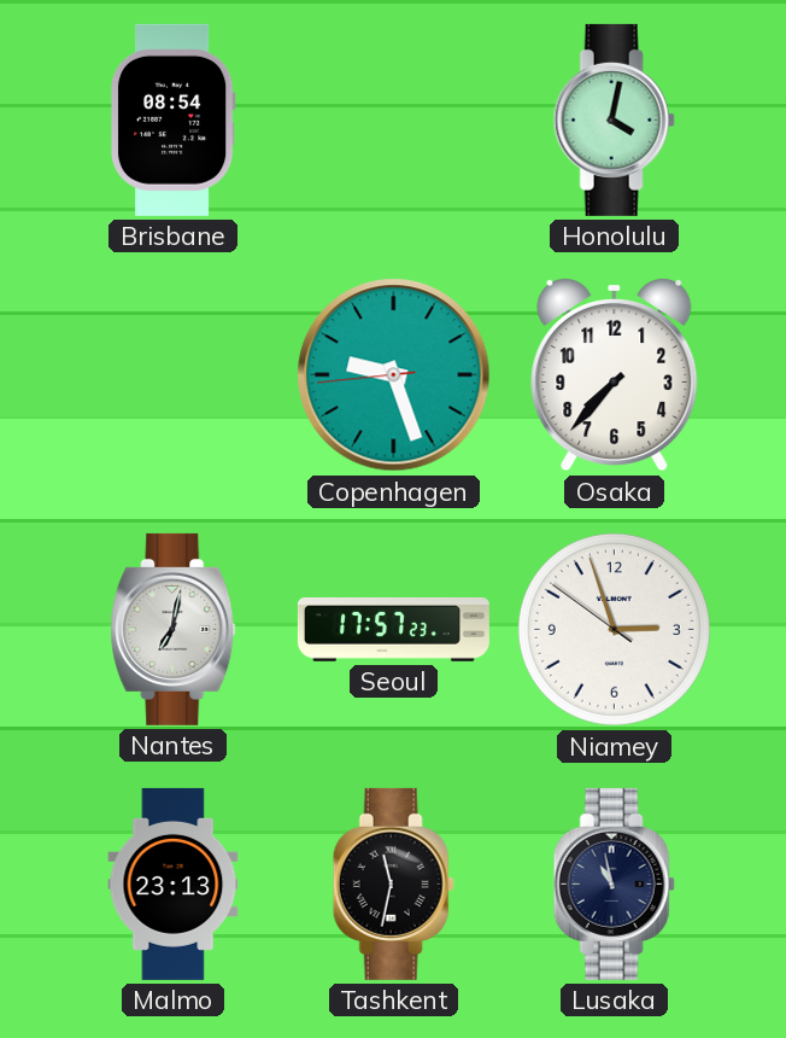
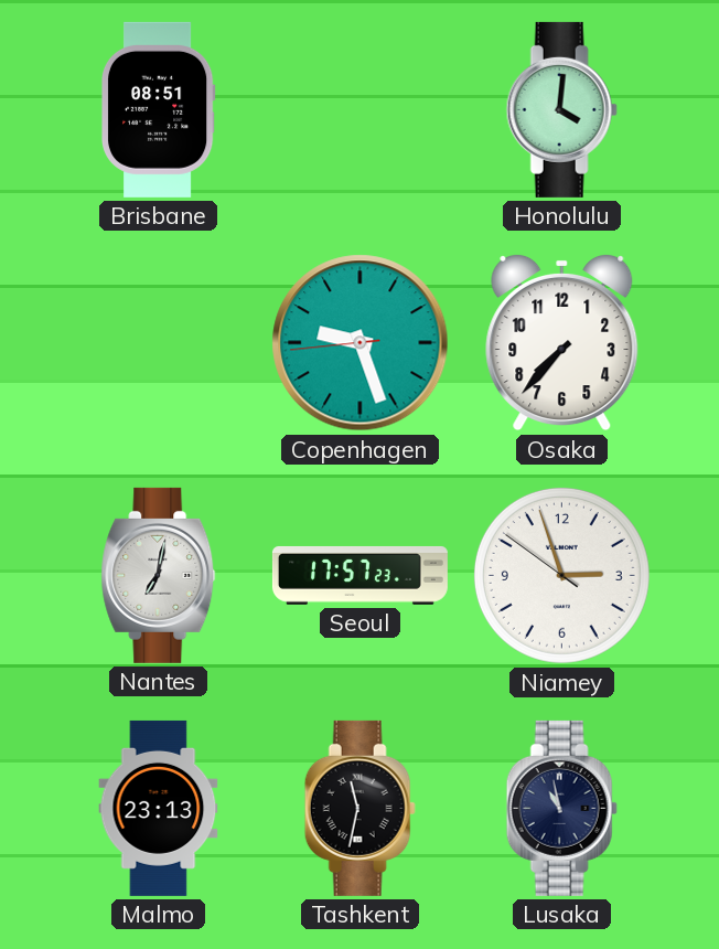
Brisbane: 08:54 -> 08:51
Honolulu: 4:02 -> 4:01
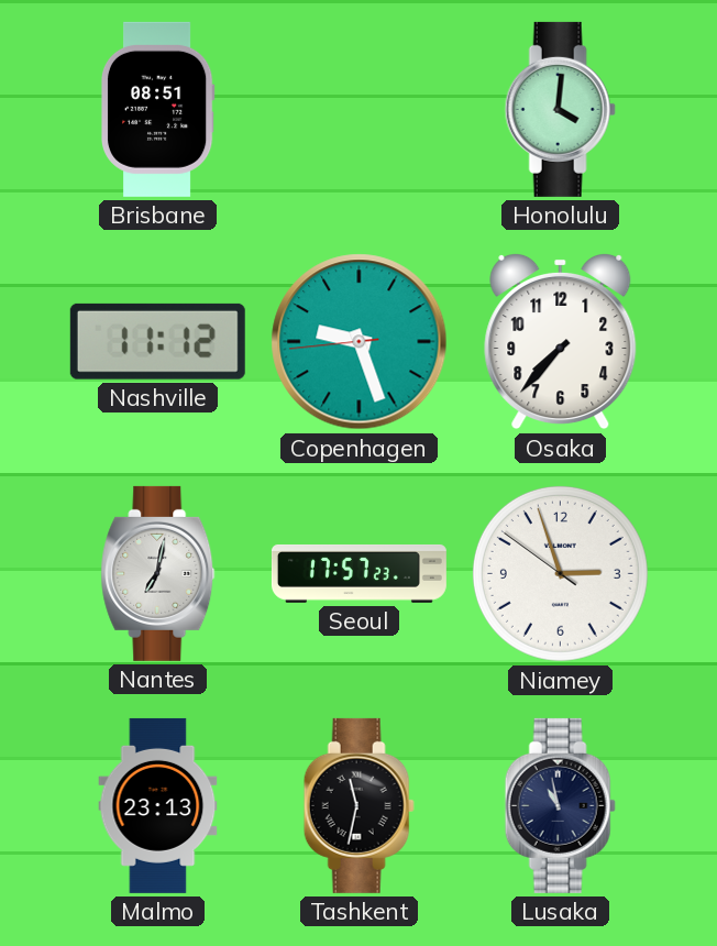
Nashville: none -> 11:12
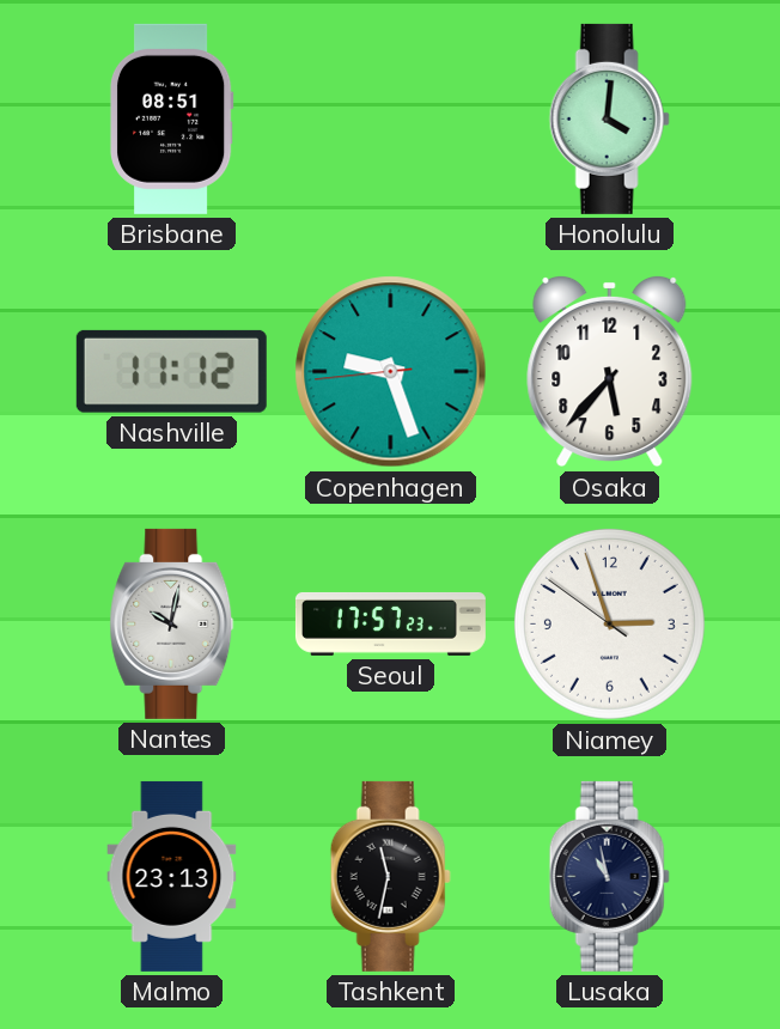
Osaka: 7:37 -> 5:37
Nantes: 7:02 -> 10:02
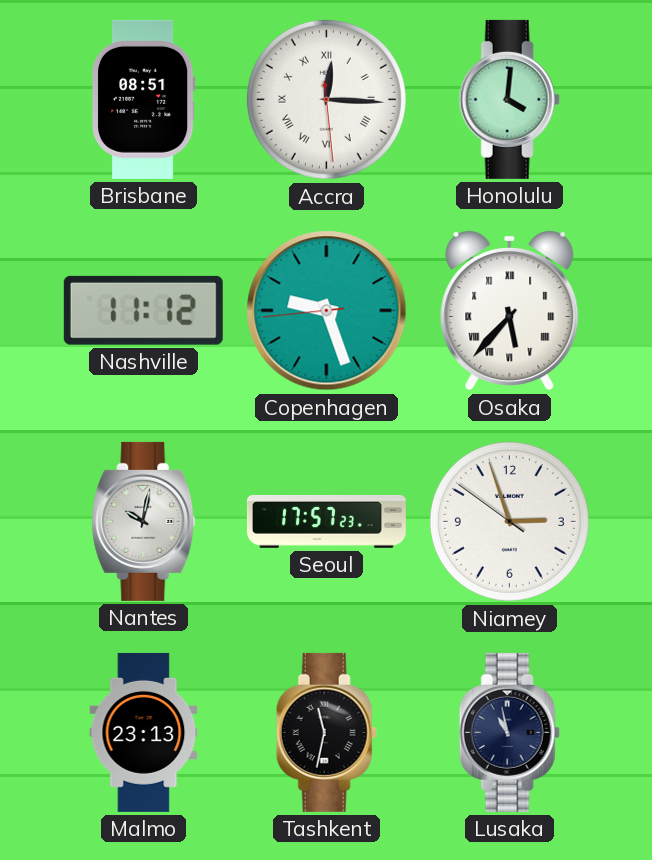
Accra: none -> 12:15
Osaka numerals: Arabic -> Roman
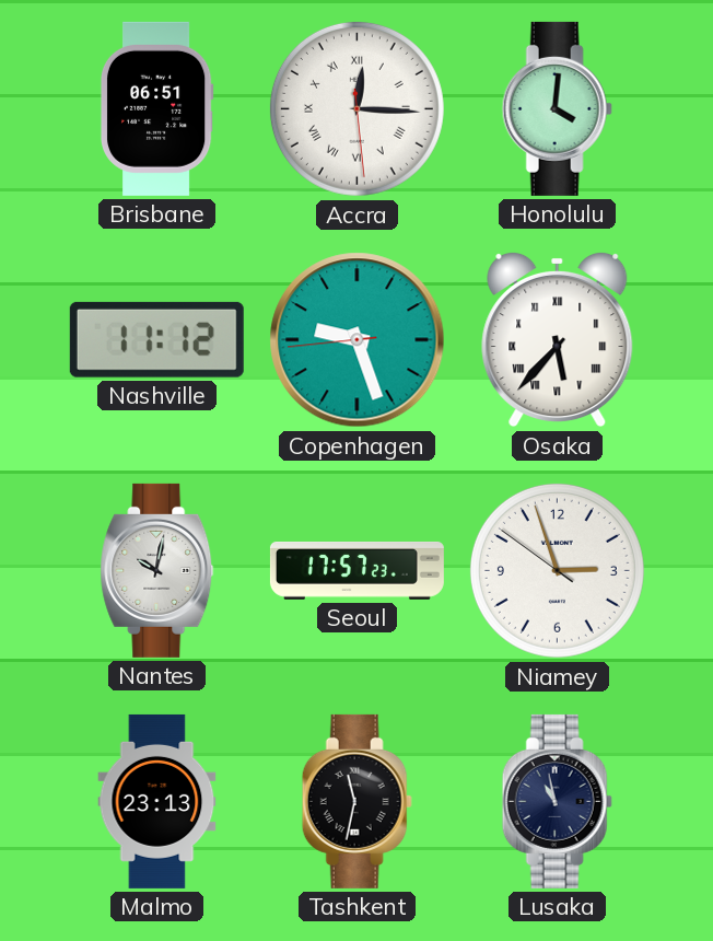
Brisbane: 08:51 -> 06:51
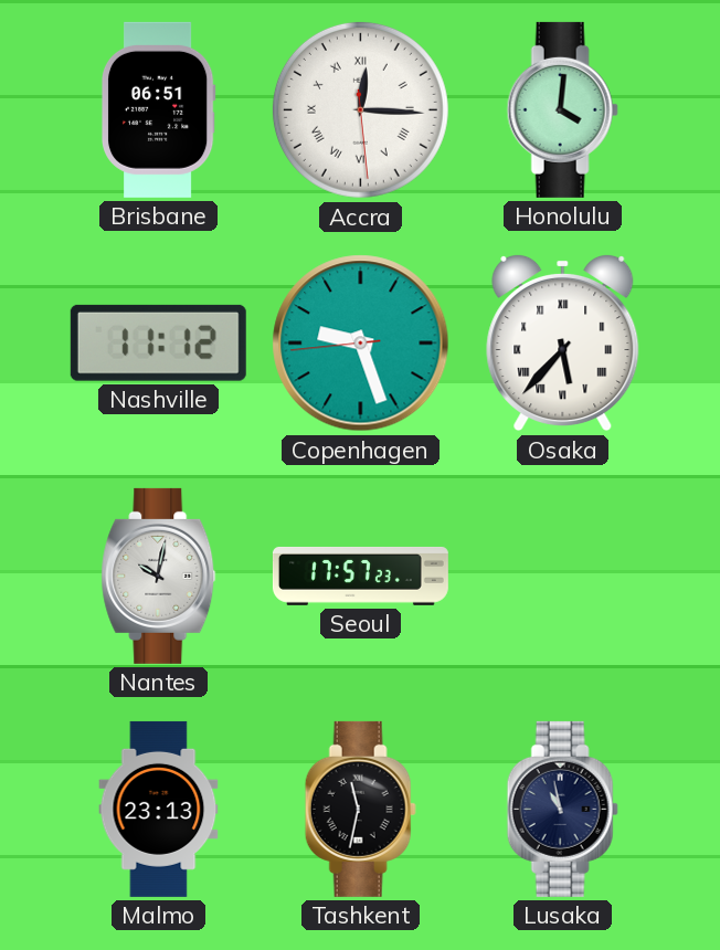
Niamey: 2:56 -> none
